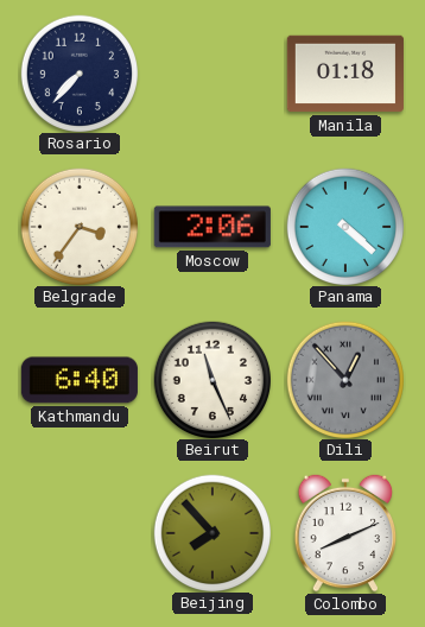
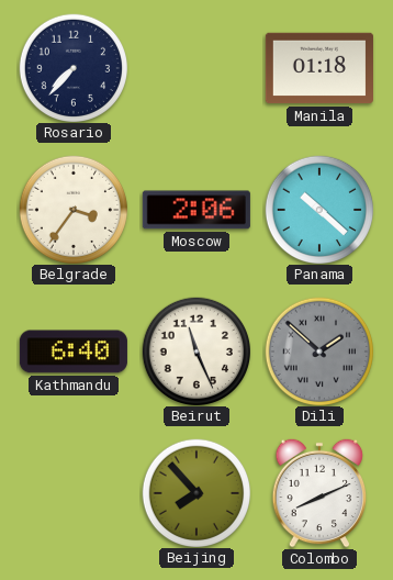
Panama: 4:22 -> 10:22
Dili: 12:53 -> 1:52
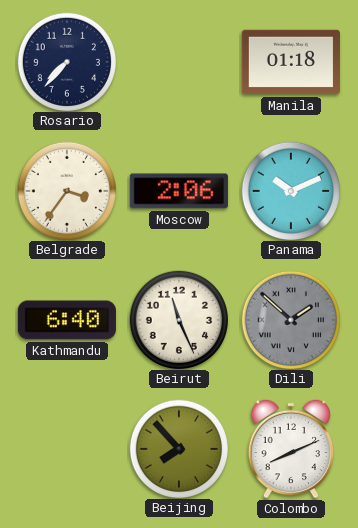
Panama: 10:22 -> 10:11
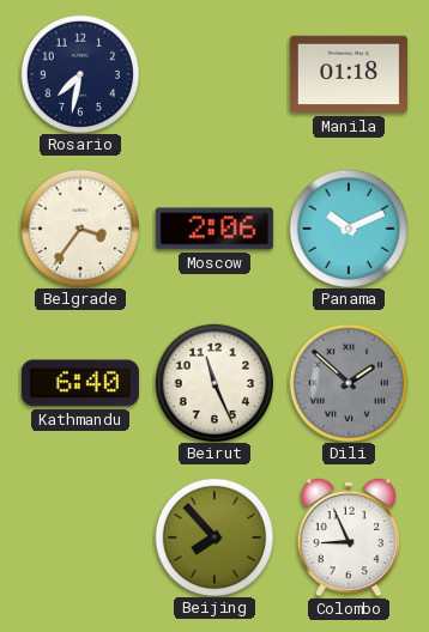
Rosario: 7:37 -> 7:32
Colombo: 8:11 -> 8:56
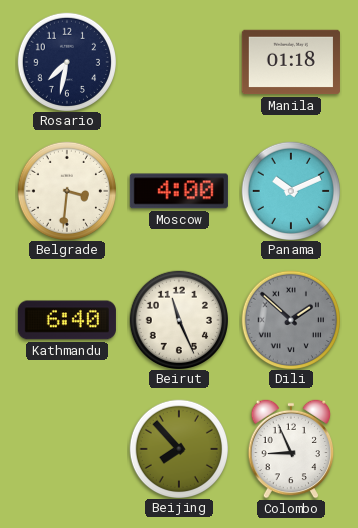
Belgrade: 3:36 -> 3:31
Moscow: 2:06 -> 4:00
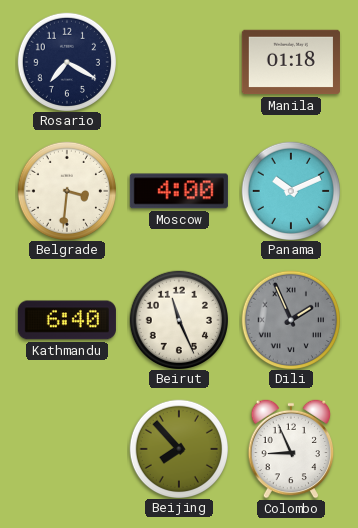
Rosario: 7:32 -> 7:20
Dili: 1:52 -> 1:56
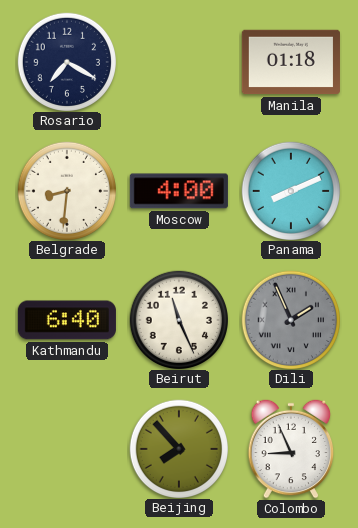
Belgrade: 3:31 -> 8:31
Panama: 10:11 -> 8:11
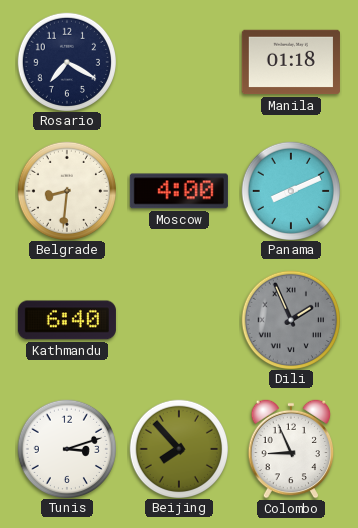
Beirut: 11:26 -> none
Tunis: none -> 3:12
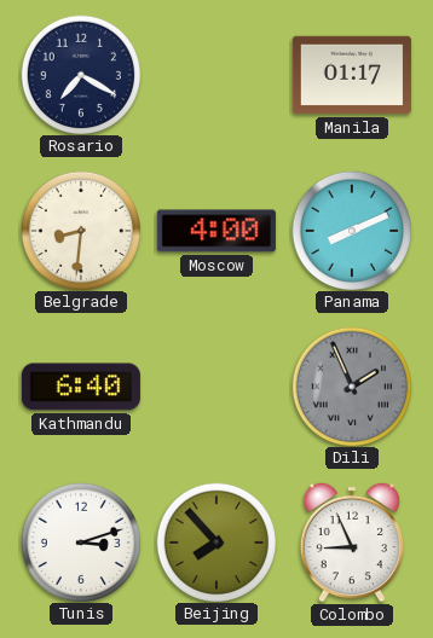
Manila: 01:18 -> 01:17
